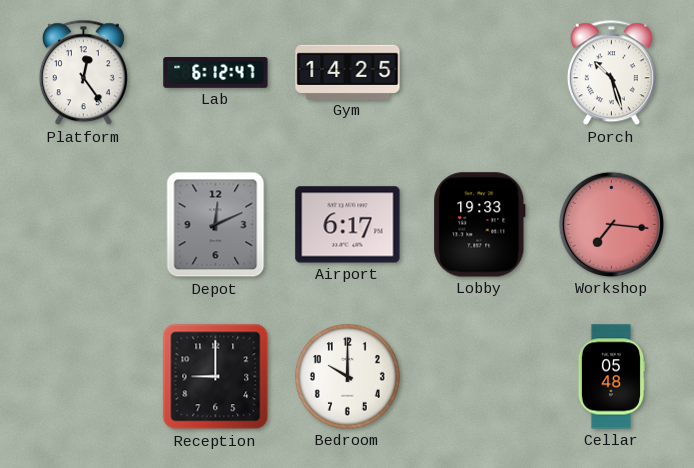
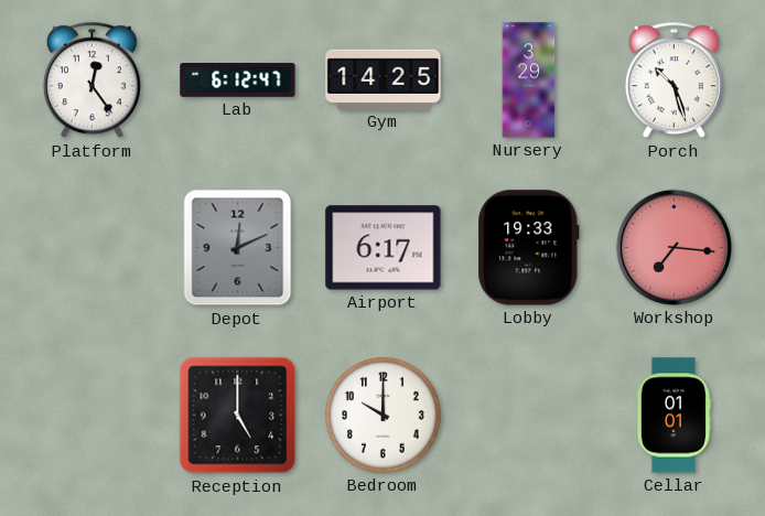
Nursery: none -> 3:29
Reception: 9:00 -> 5:00
Cellar: 05:48 -> 01:01
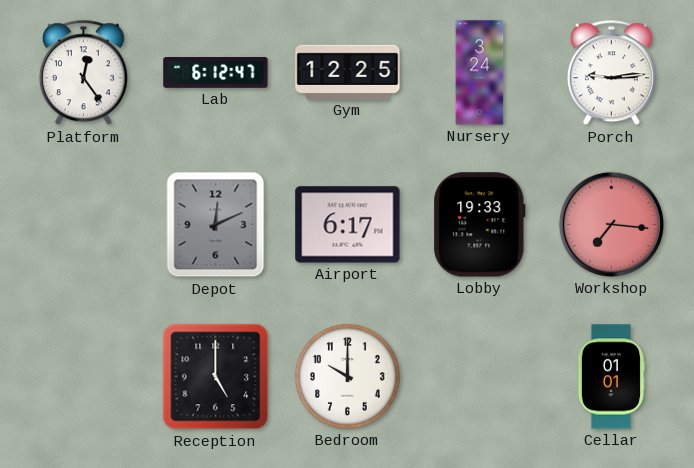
Gym: 14:25 -> 12:25
Nursery: 3:29 -> 3:24
Porch: 10:27 -> 9:14
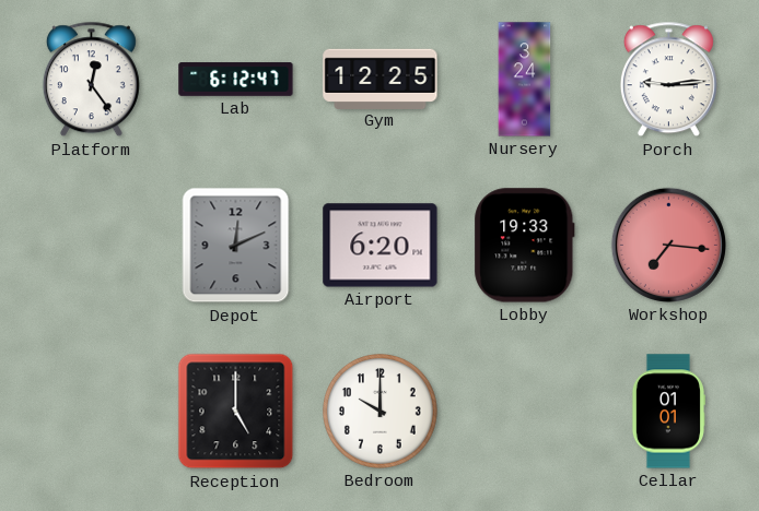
Airport: 6:17 -> 6:20
